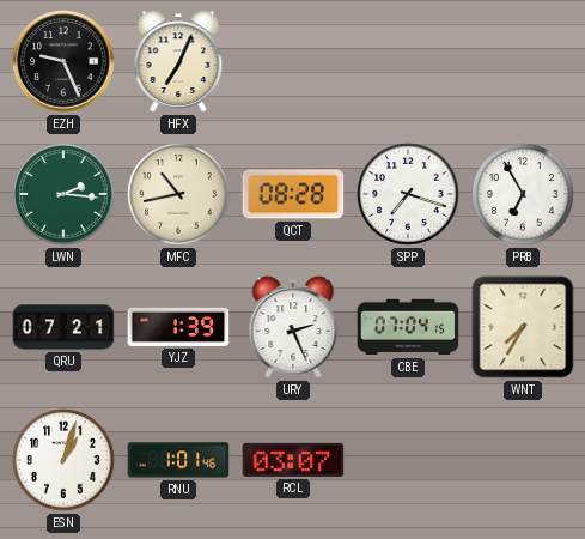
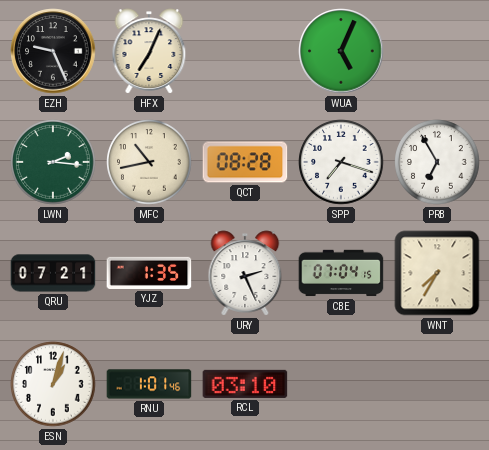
WUA: none -> 5:04
YJZ: 1:39 -> 1:35
RCL: 03:07 -> 03:10
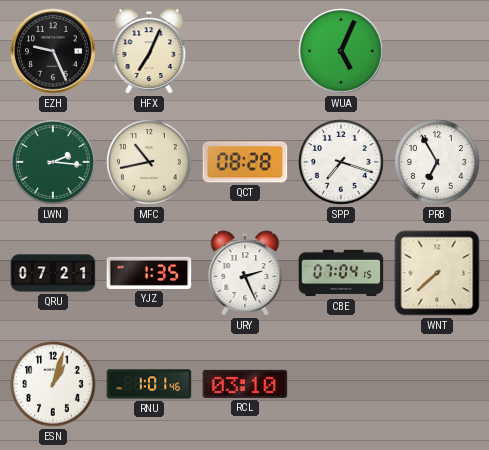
WNT: 7:35 -> 7:38
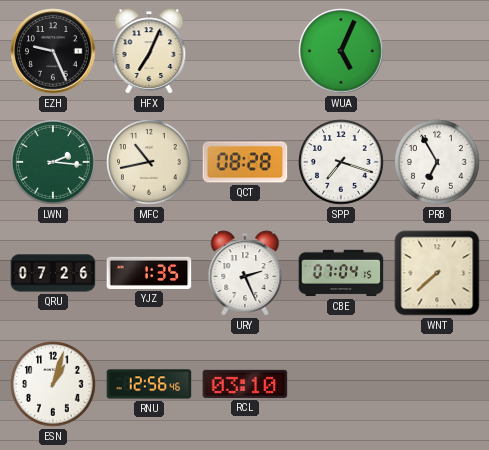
QRU: 07:21 -> 07:26
RNU: 1:01 -> 12:56
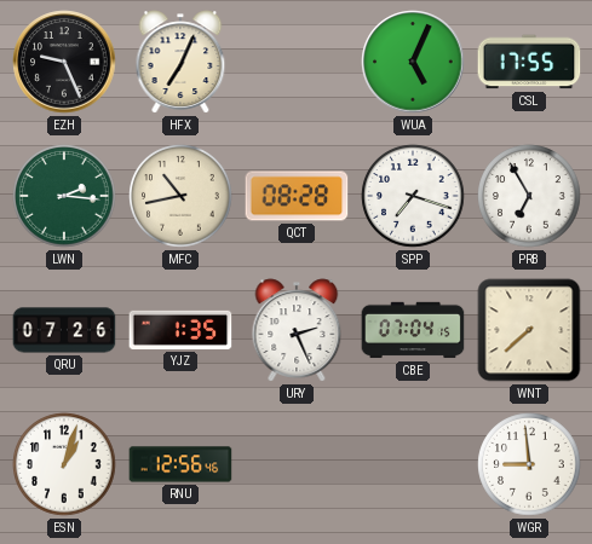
CSL: none -> 17:55
RCL: 03:10 -> none
WGR: none -> 8:59
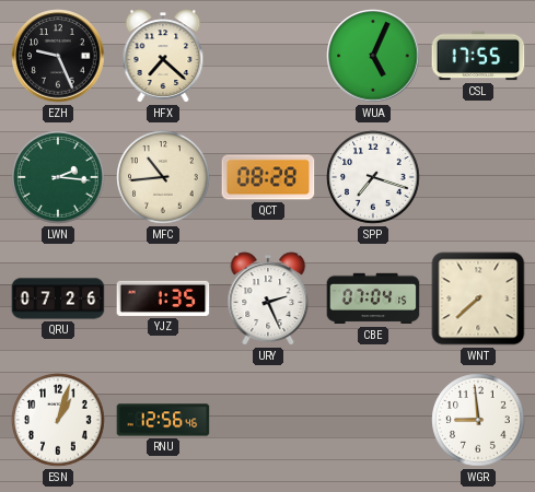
HFX: 7:04 -> 7:22
MFC: 10:43 -> 10:44
PRB: 6:55 -> none
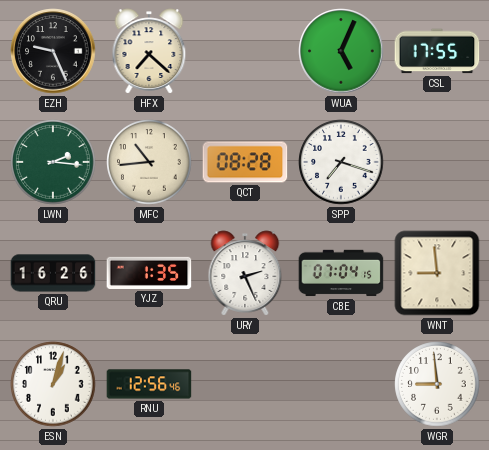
QRU: 07:26 -> 16:26
WNT: 7:38 -> 8:59
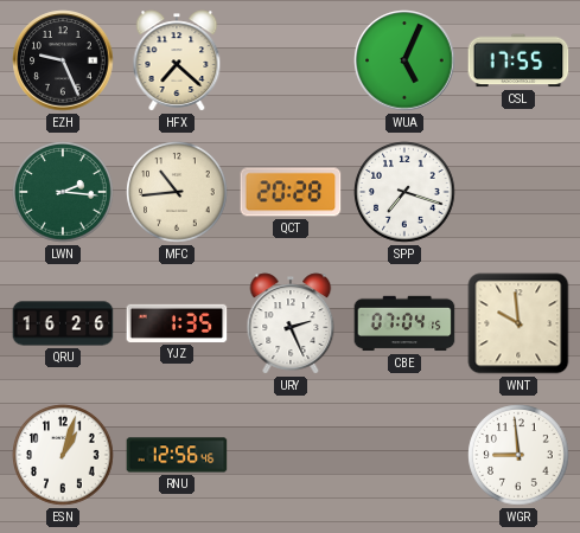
QCT: 08:28 -> 20:28
WNT: 8:59 -> 9:59
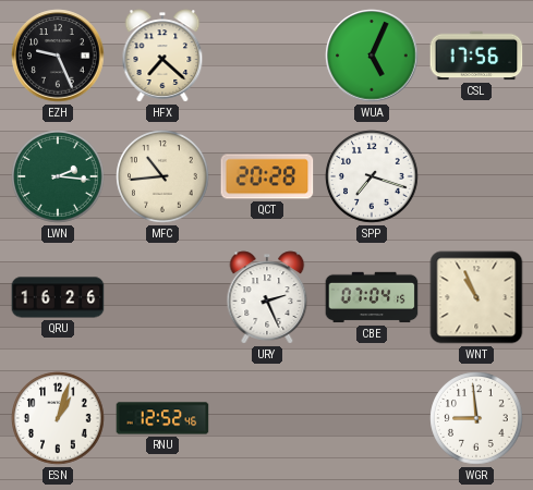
CSL: 17:55 -> 17:56
YJZ: 1:35 -> none
WNT: 9:59 -> 10:56
RNU: 12:56 -> 12:52
